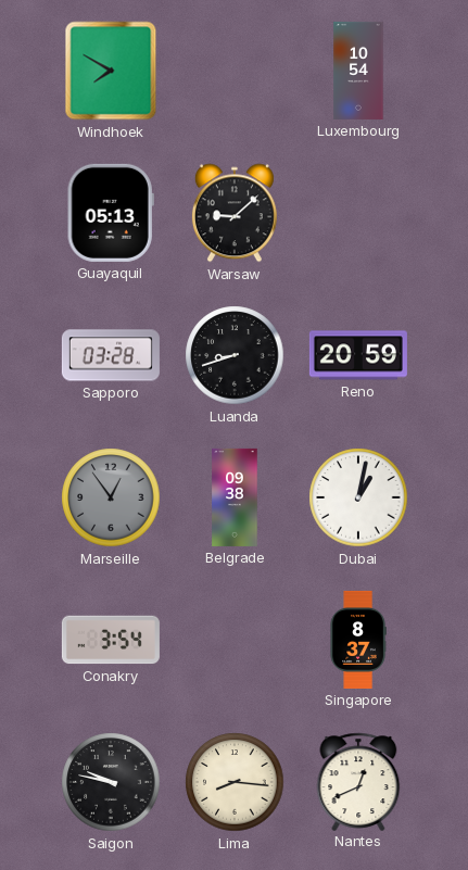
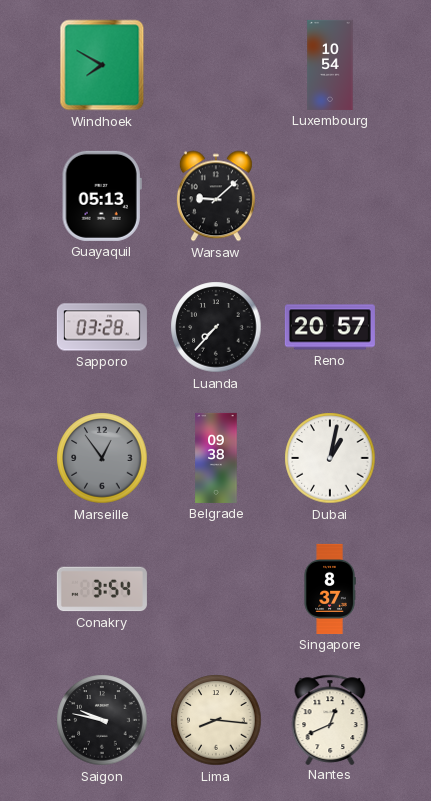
Luanda: 8:42 -> 7:37
Reno: 20:59 -> 20:57
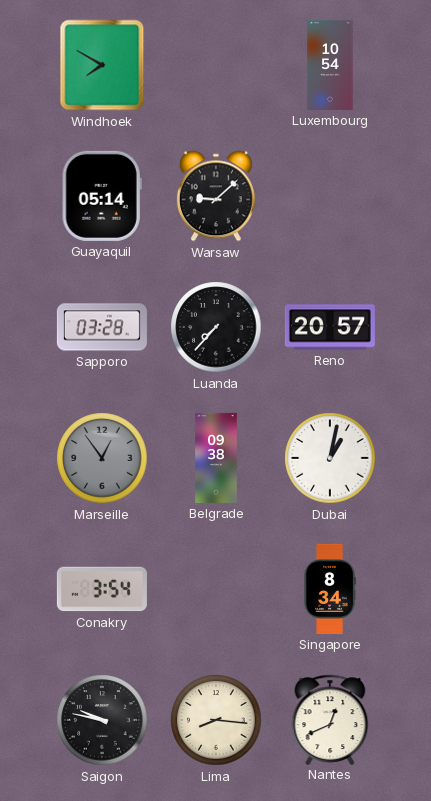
Guayaquil: 05:13 -> 05:14
Singapore: 8:37 -> 8:34
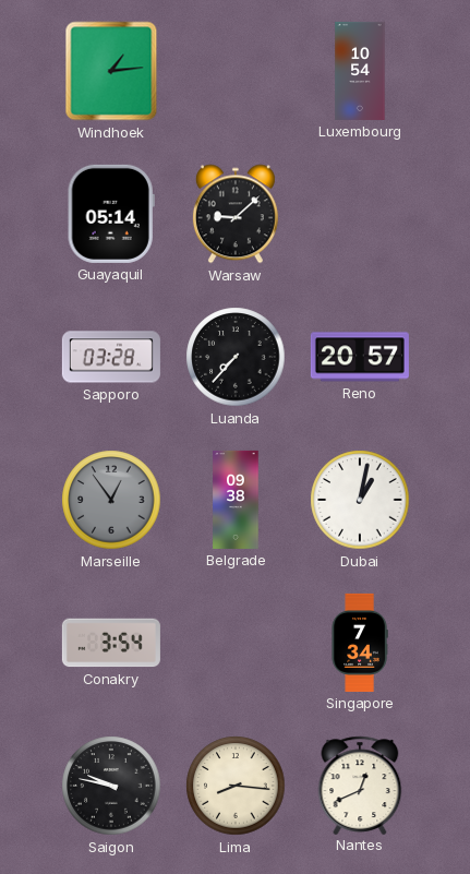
Windhoek: 7:50 -> 1:14
Singapore: 8:34 -> 7:34
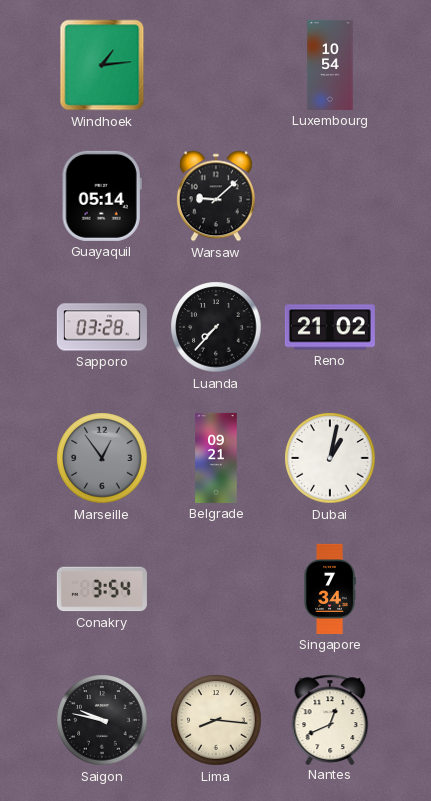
Reno: 20:57 -> 21:02
Belgrade: 09:38 -> 09:21
